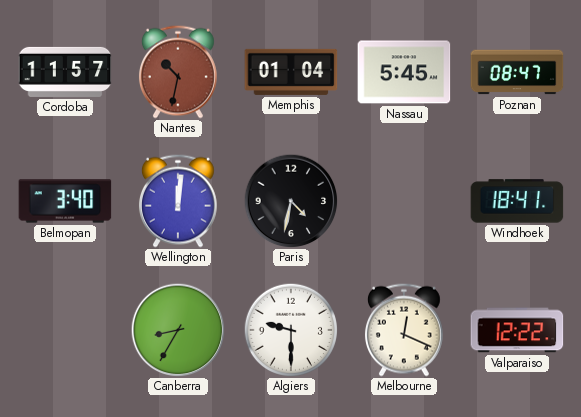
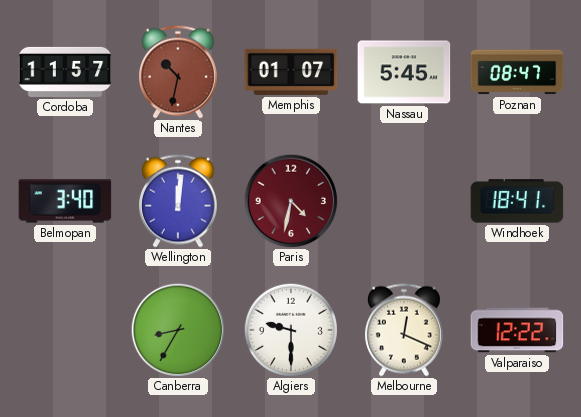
Memphis: 01:04 -> 01:07
Paris dial: black -> burgundy
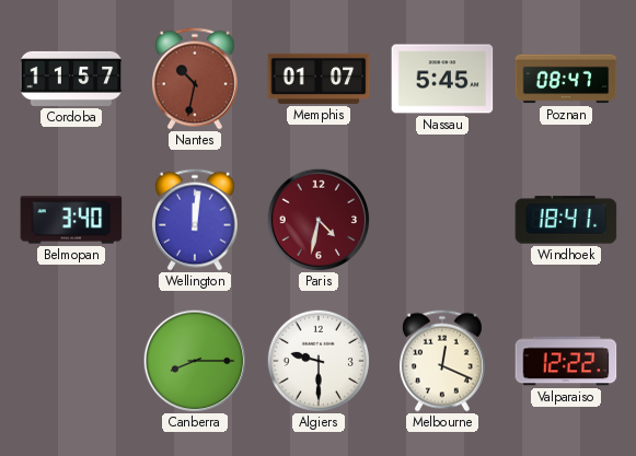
Canberra: 8:35 -> 8:15
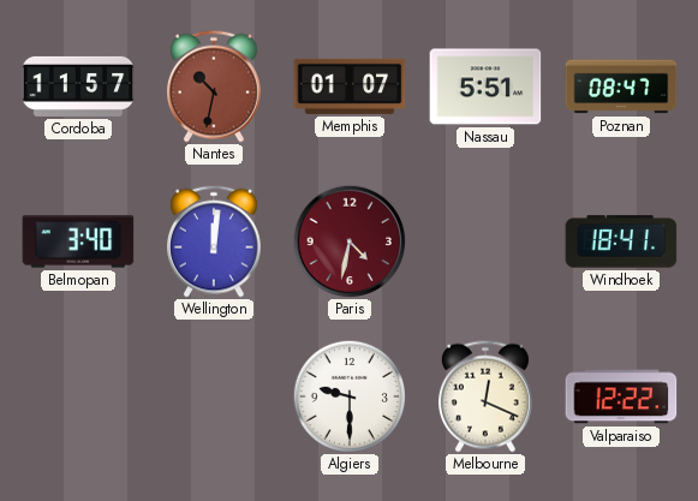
Nassau: 5:45 -> 5:51
Canberra: 8:15 -> none
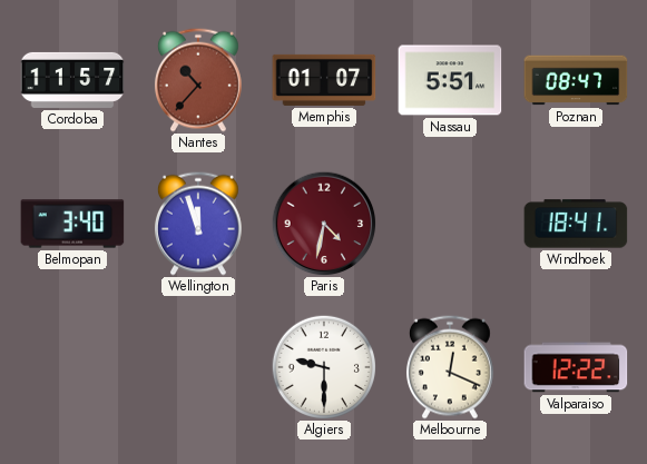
Nantes: 10:32 -> 10:37
Wellington: 12:01 -> 11:57
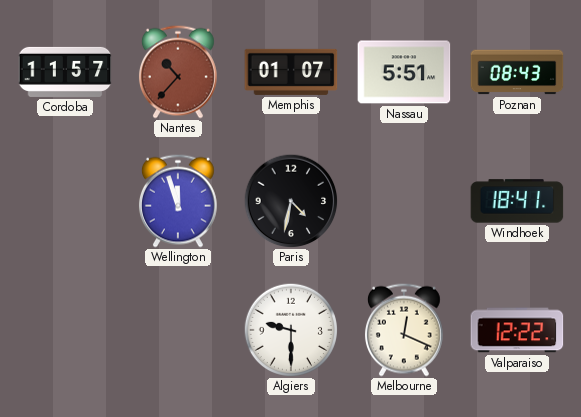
Poznan: 08:47 -> 08:43
Belmopan: 3:40 -> none
Paris dial: burgundy -> black
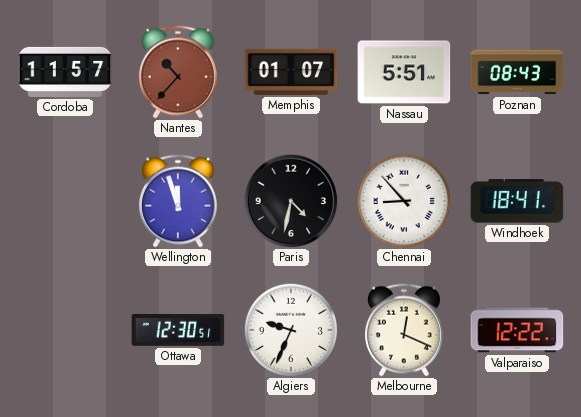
Chennai: none -> 8:53
Ottawa: none -> 12:30
Algiers: 9:30 -> 9:34
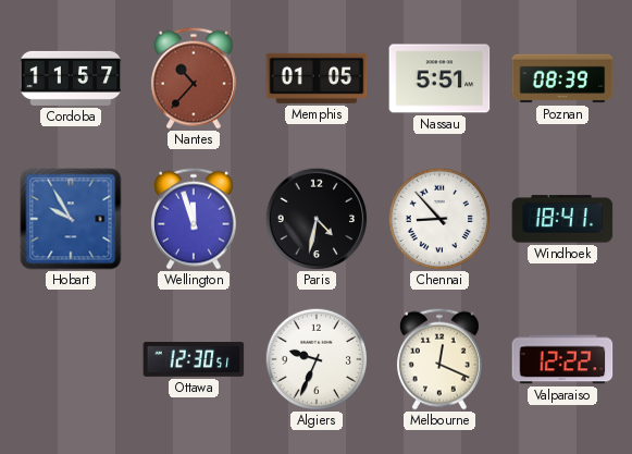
Memphis: 01:07 -> 01:05
Poznan: 08:43 -> 08:39
Hobart: none -> 9:55
